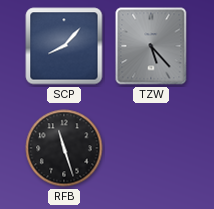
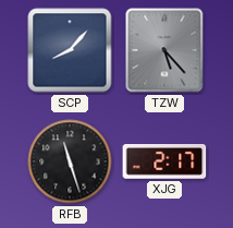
XJG: none -> 2:17
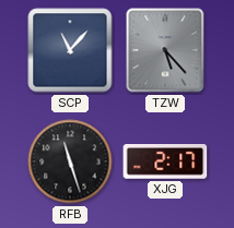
SCP: 8:07 -> 11:07
